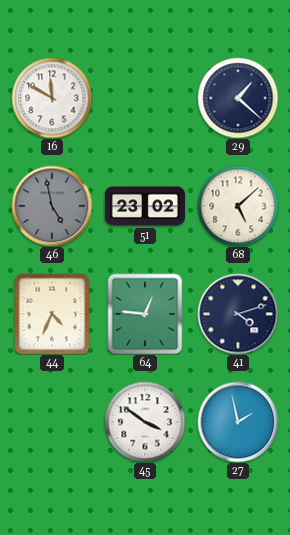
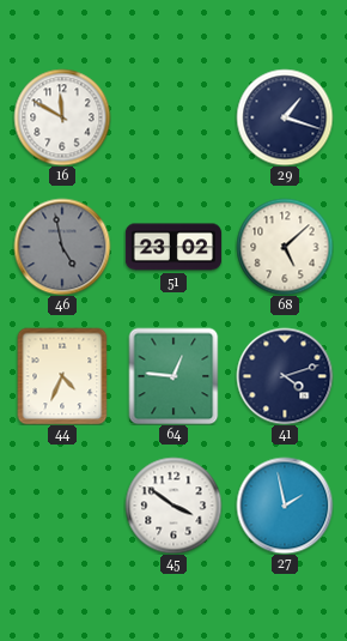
29: 1:22 -> 1:18
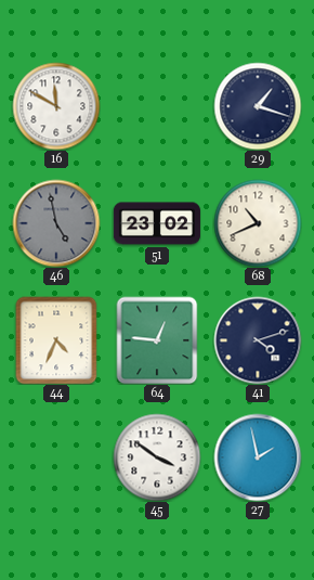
68: 5:08 -> 10:41
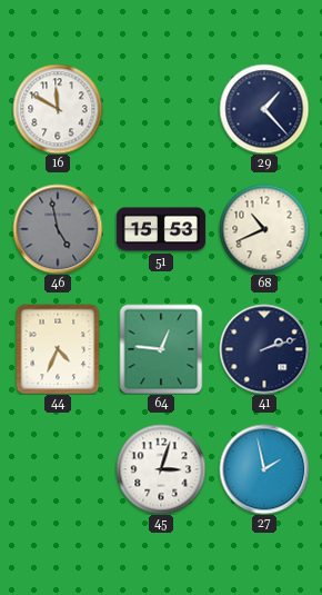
29: 1:18 -> 1:23
51: 23:02 -> 15:53
41: 4:12 -> 2:12
45: 3:51 -> 3:03
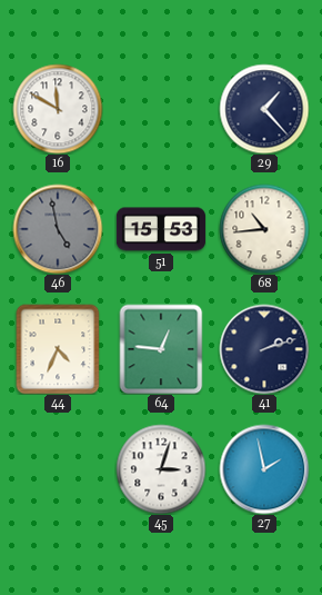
68: 10:41 -> 10:44
